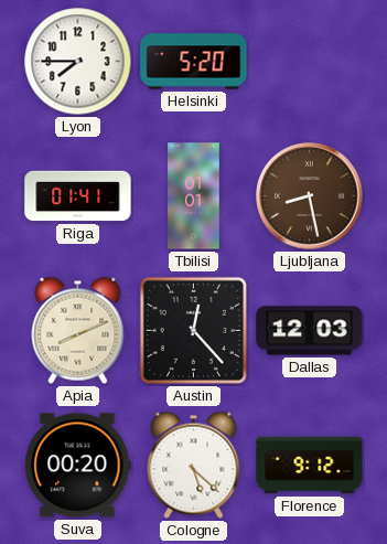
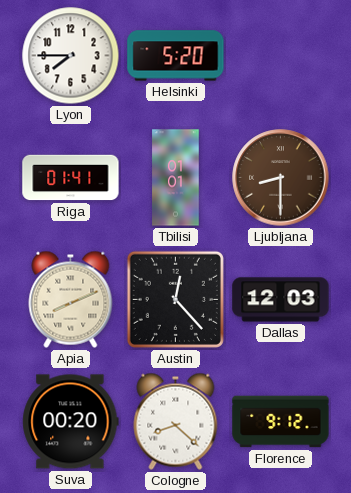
Ljubljana: 8:28 -> 8:30
Cologne: 5:22 -> 8:22
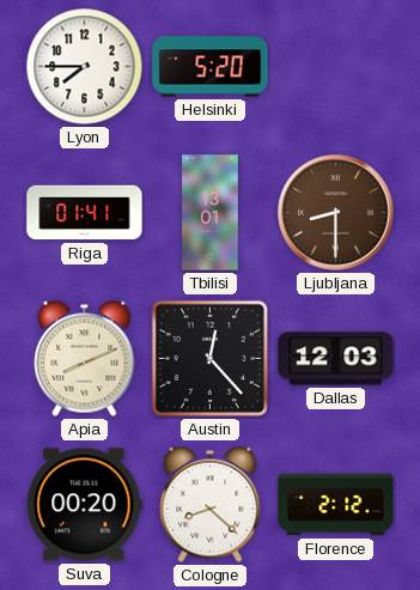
Tbilisi: 01:01 -> 13:01
Florence: 9:12 -> 2:12
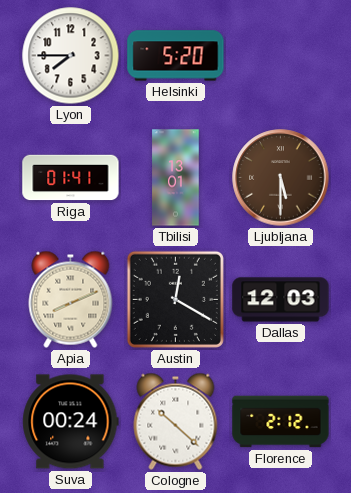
Ljubljana: 8:30 -> 5:30
Austin: 12:23 -> 12:20
Suva: 00:20 -> 00:24
Cologne: 8:22 -> 10:22
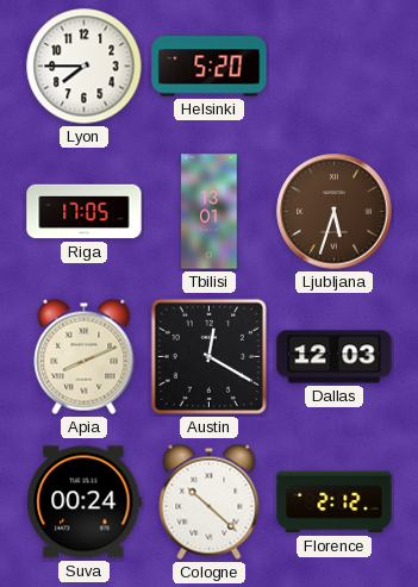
Riga: 01:41 -> 17:05
Ljubljana: 5:30 -> 5:33
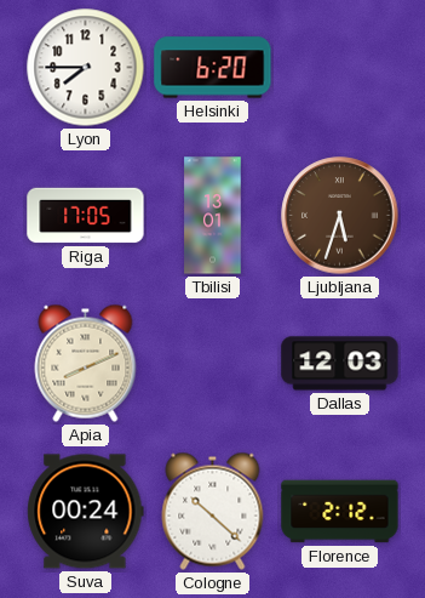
Helsinki: 5:20 -> 6:20
Austin: 12:20 -> none
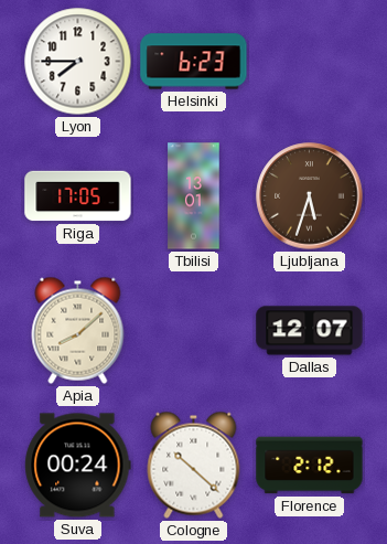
Helsinki: 6:20 -> 6:23
Apia: 8:11 -> 8:08
Dallas: 12:03 -> 12:07
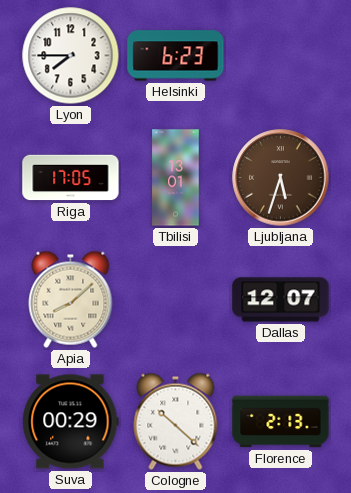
Suva: 00:24 -> 00:29
Florence: 2:12 -> 2:13
